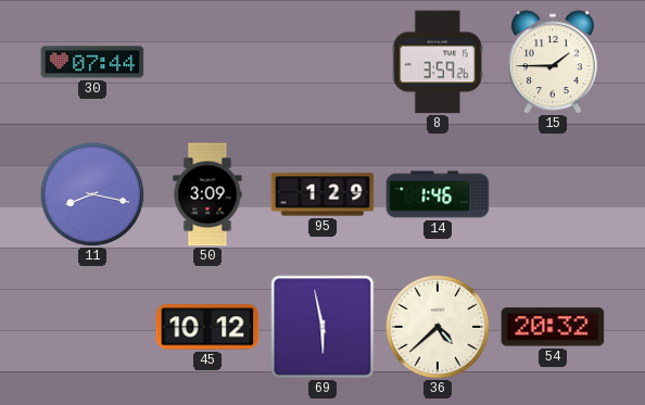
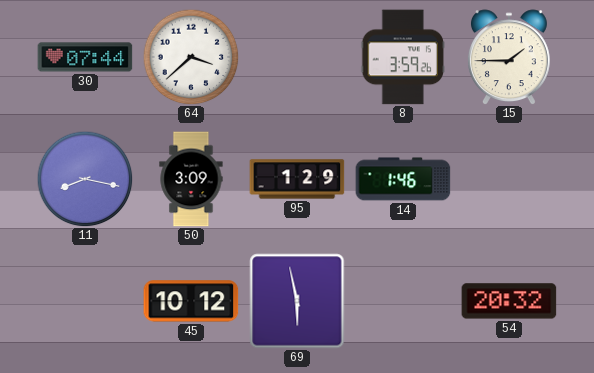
64: none -> 3:38
36: 4:38 -> none
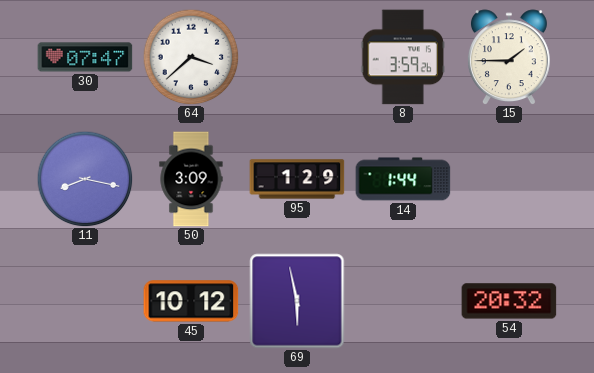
30: 07:44 -> 07:47
14: 1:46 -> 1:44
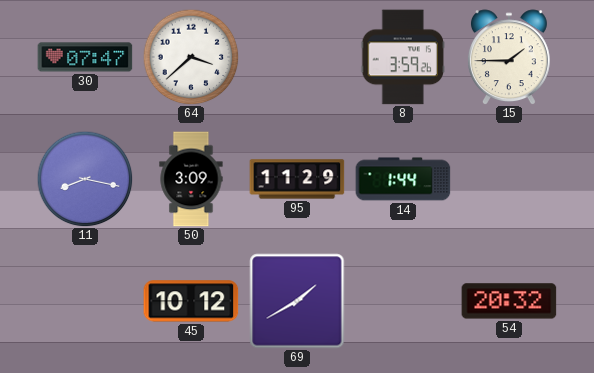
95: 1:29 -> 11:29
69: 5:58 -> 1:40
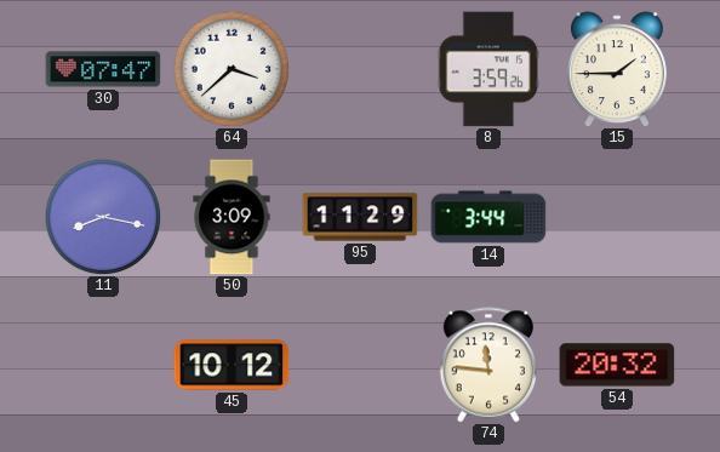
14: 1:44 -> 3:44
69: 1:40 -> none
74: none -> 11:46
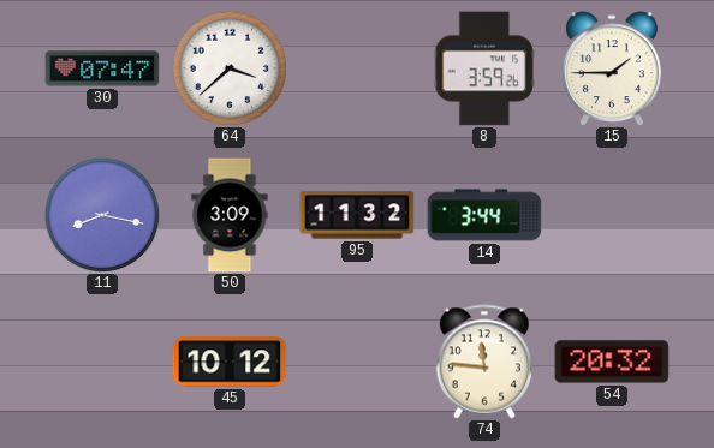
95: 11:29 -> 11:32
